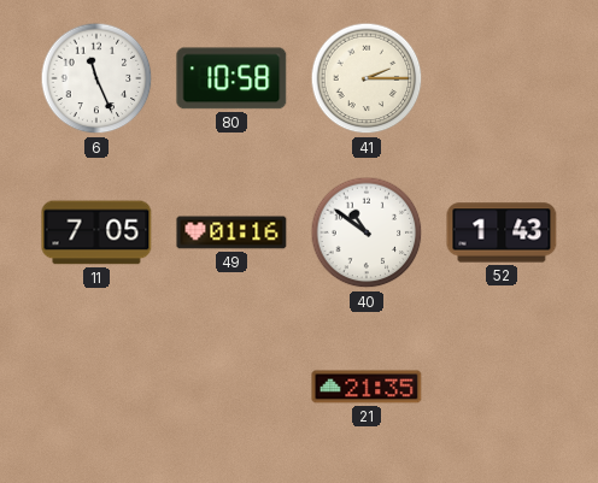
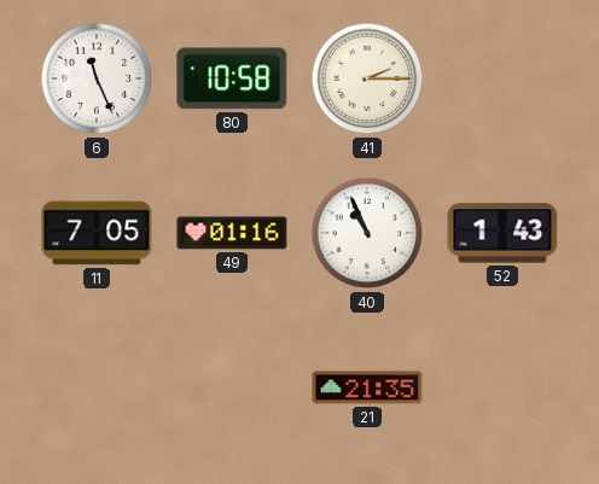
40: 10:51 -> 10:56
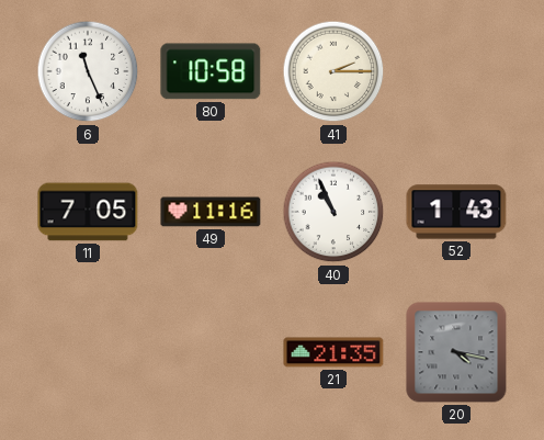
49: 01:16 -> 11:16
20: none -> 4:17
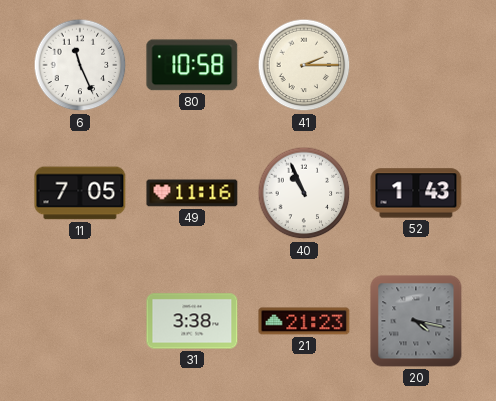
31: none -> 3:38
21: 21:35 -> 21:23
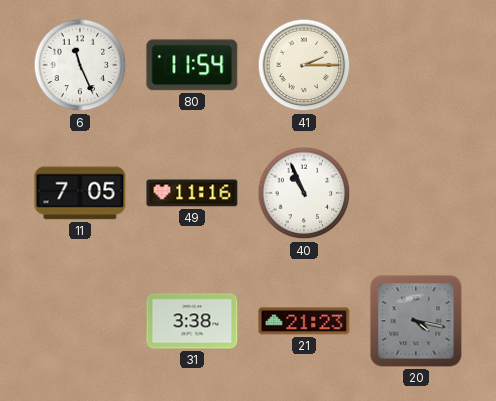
80: 10:58 -> 11:54
52: 1:43 -> none
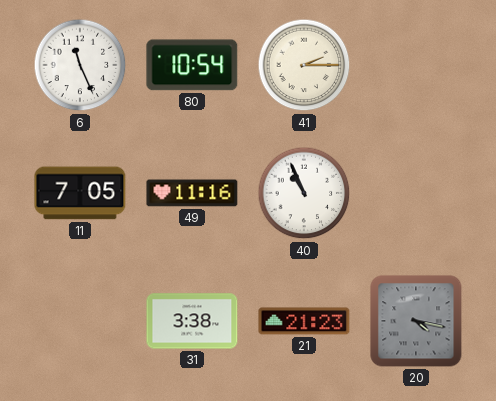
80: 11:54 -> 10:54
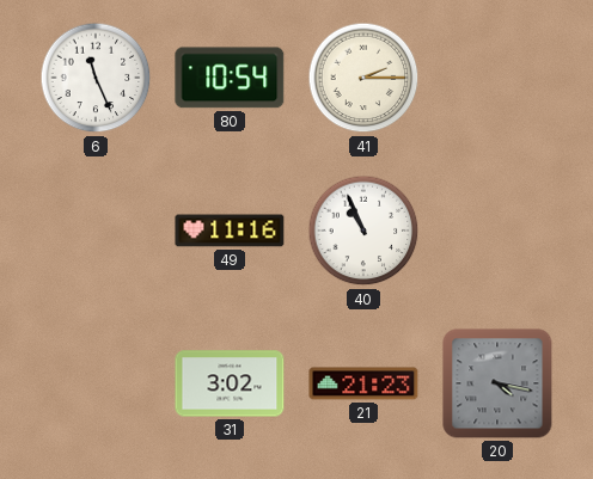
11: 7:05 -> none
31: 3:38 -> 3:02
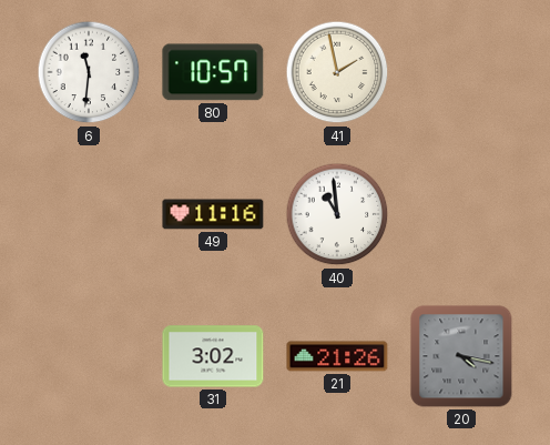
6: 11:26 -> 11:31
80: 10:54 -> 10:57
41: 2:15 -> 1:58
40: 10:56 -> 10:59
21: 21:23 -> 21:26
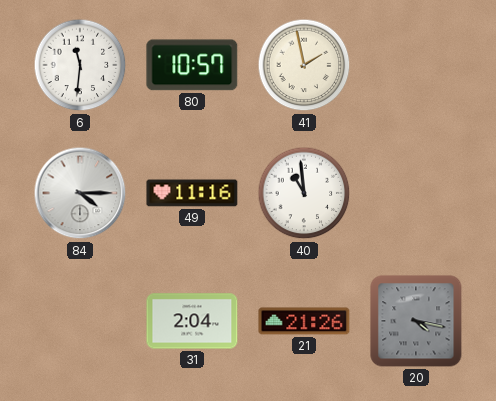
84: none -> 4:15
31: 3:02 -> 2:04
